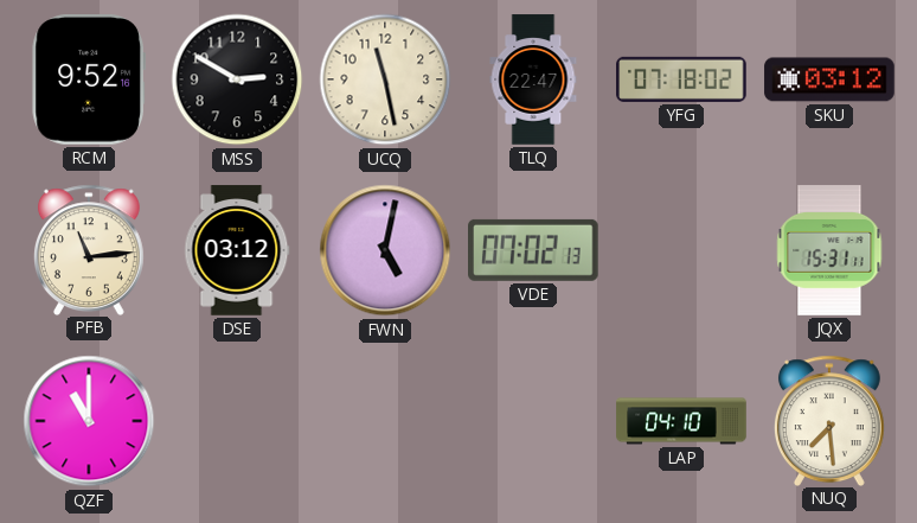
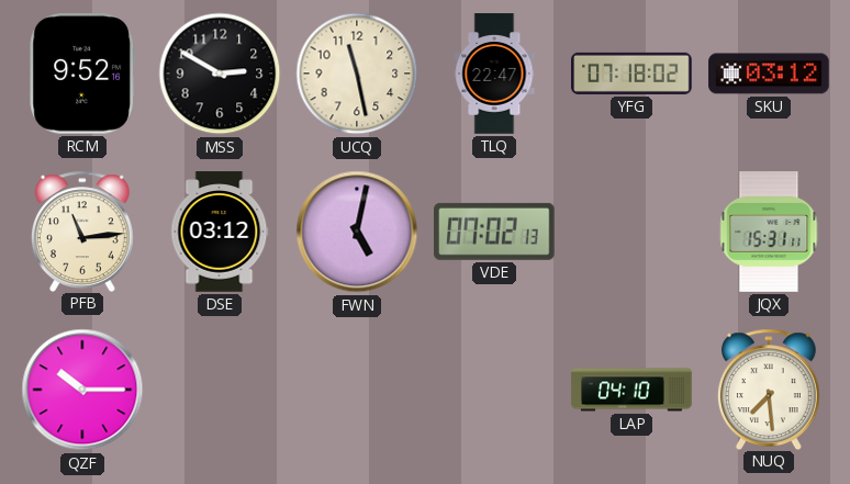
QZF: 11:00 -> 10:15
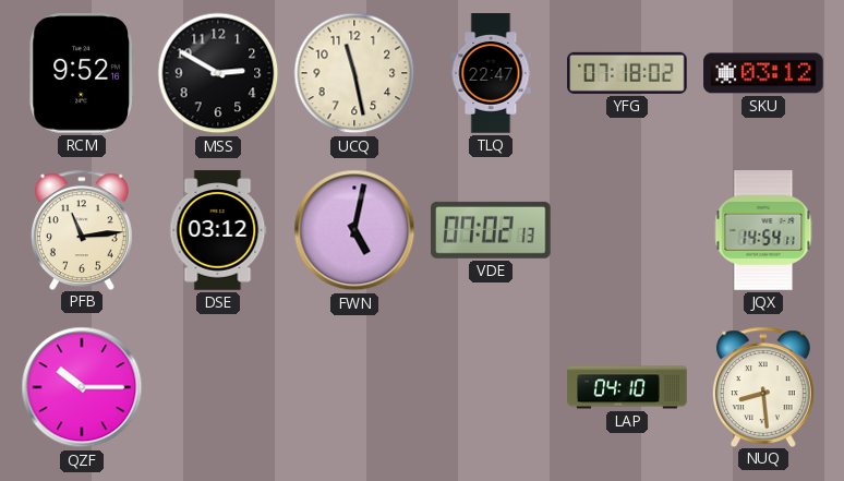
JQX: 15:31 -> 14:54
NUQ: 7:29 -> 8:29
